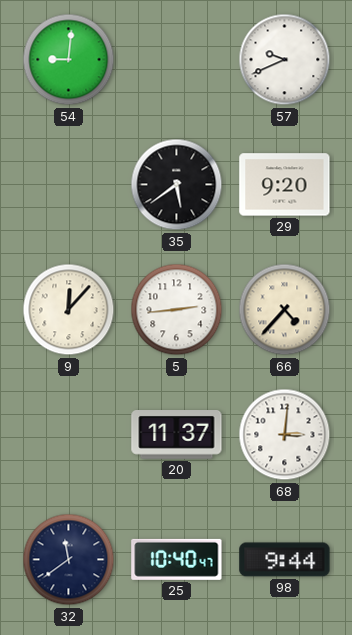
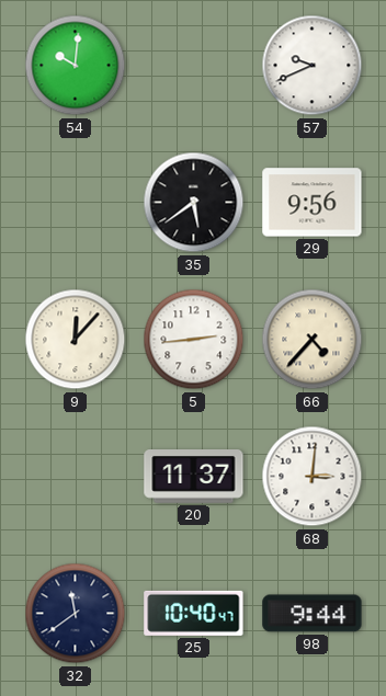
54: 9:01 -> 10:01
29: 9:20 -> 9:56
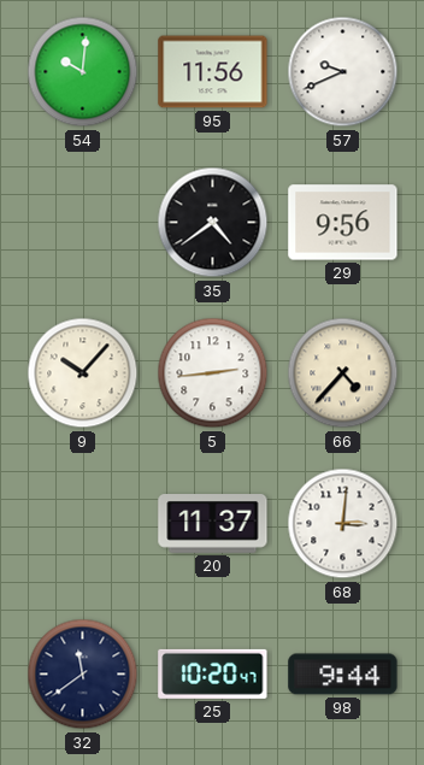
95: none -> 11:56
35: 5:39 -> 4:39
9: 12:07 -> 10:07
25: 10:40 -> 10:20
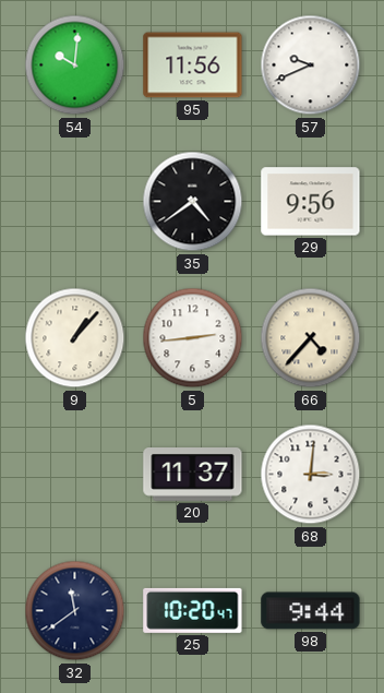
9: 10:07 -> 1:07
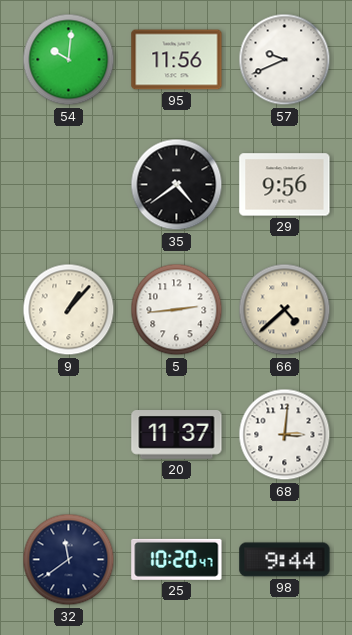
66: 4:37 -> 4:38
